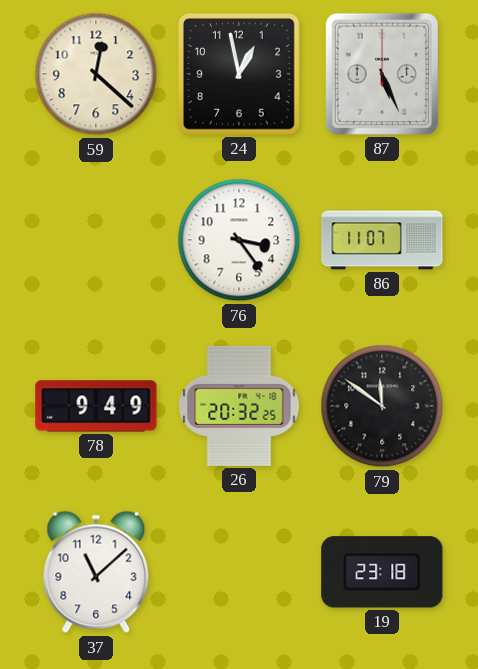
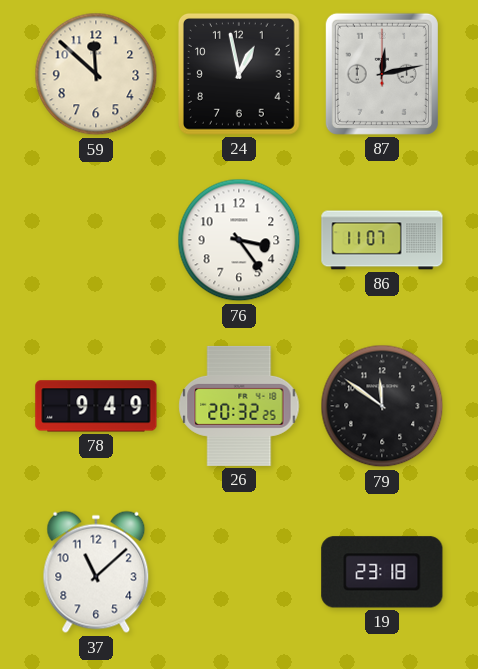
59: 12:22 -> 11:52
87: 5:26 -> 12:13
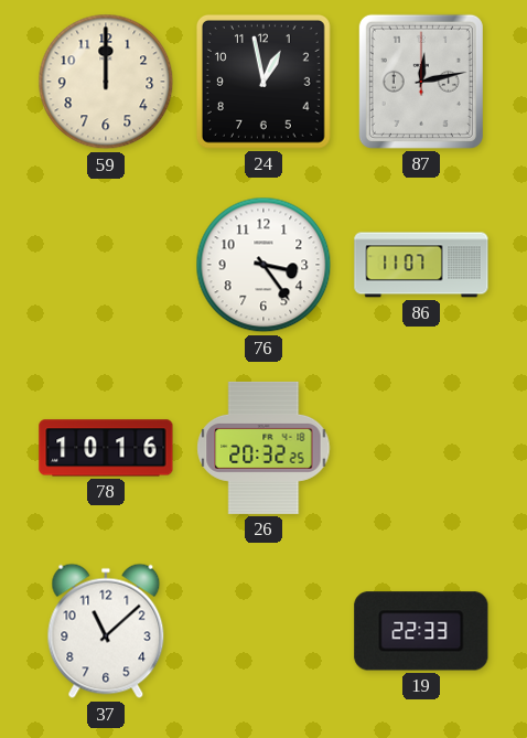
59: 11:52 -> 12:00
78: 9:49 -> 10:16
79: 11:51 -> none
19: 23:18 -> 22:33
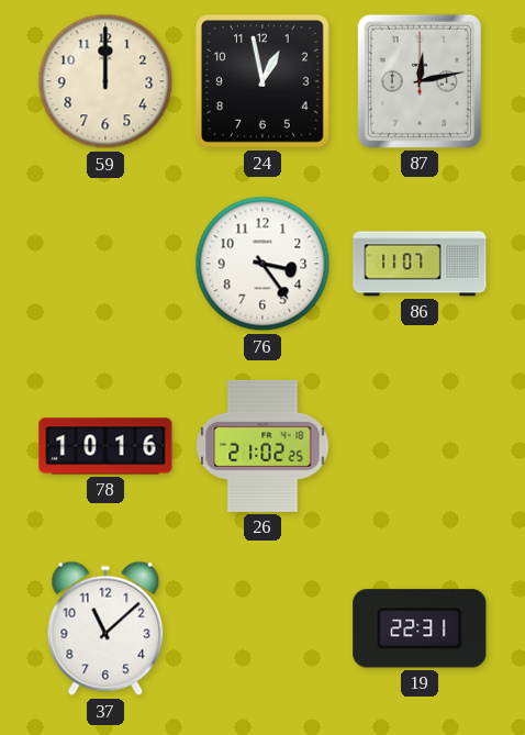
26: 20:32 -> 21:02
19: 22:33 -> 22:31
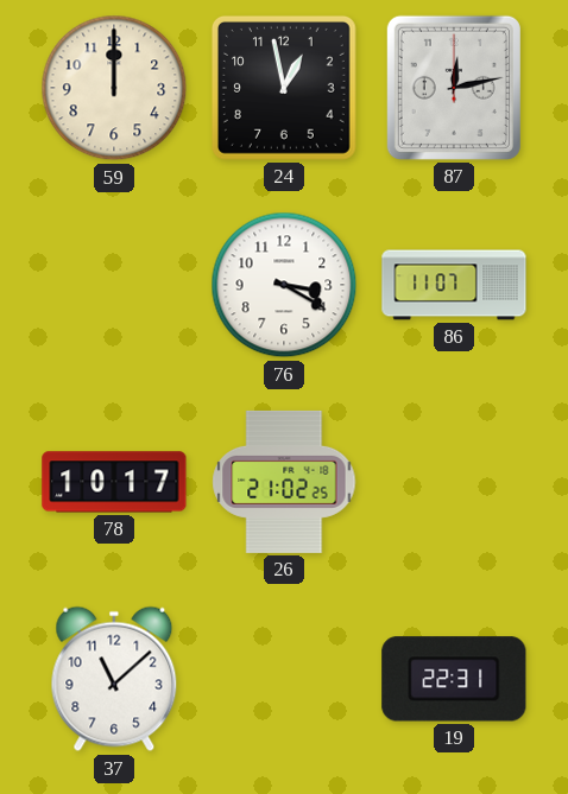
76: 3:24 -> 3:20
78: 10:16 -> 10:17
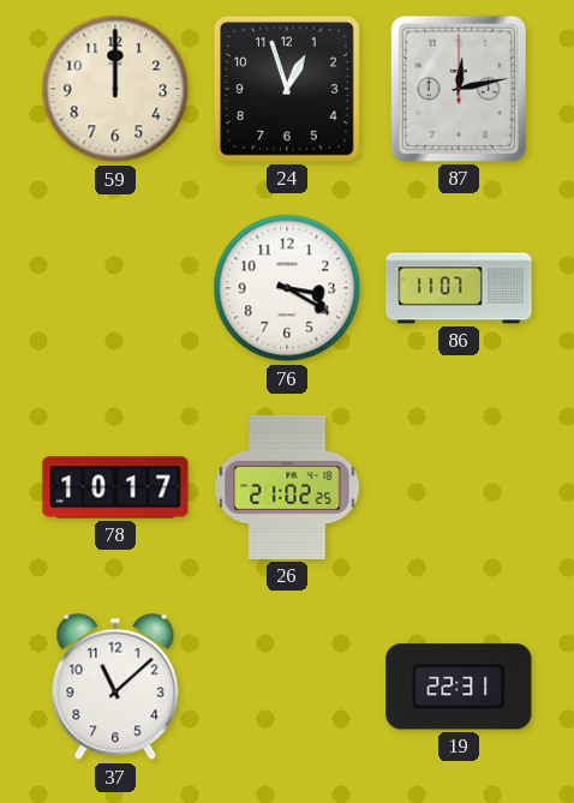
24: 12:58 -> 12:57
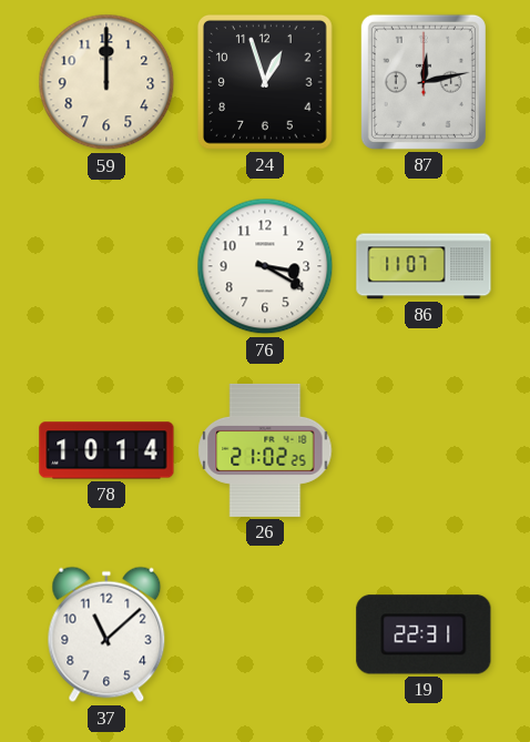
78: 10:17 -> 10:14
